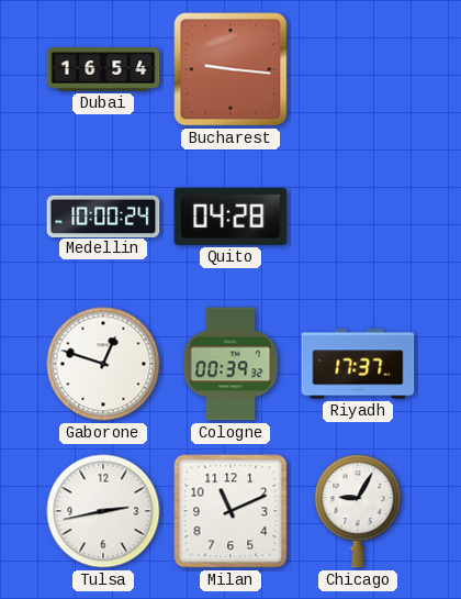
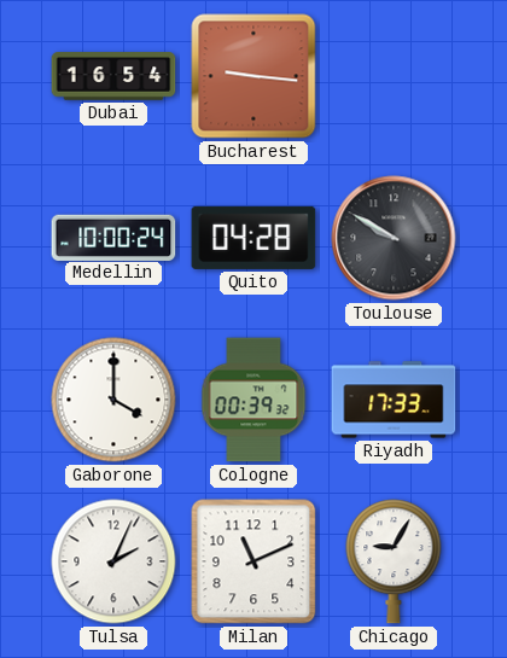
Toulouse: none -> 9:50
Gaborone: 12:48 -> 4:00
Riyadh: 17:37 -> 17:33
Tulsa: 2:43 -> 2:04
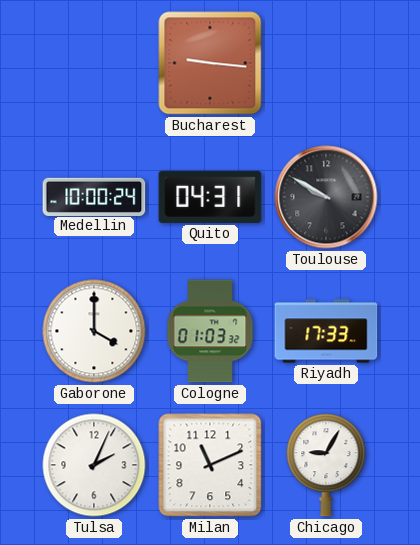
Dubai: 16:54 -> none
Quito: 04:28 -> 04:31
Cologne: 00:39 -> 01:03
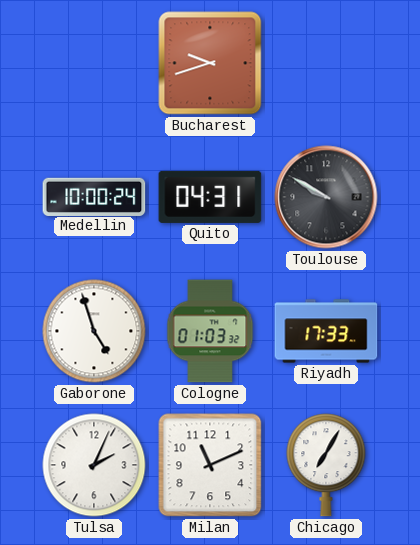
Bucharest: 9:16 -> 9:42
Gaborone: 4:00 -> 4:57
Chicago: 9:05 -> 7:05
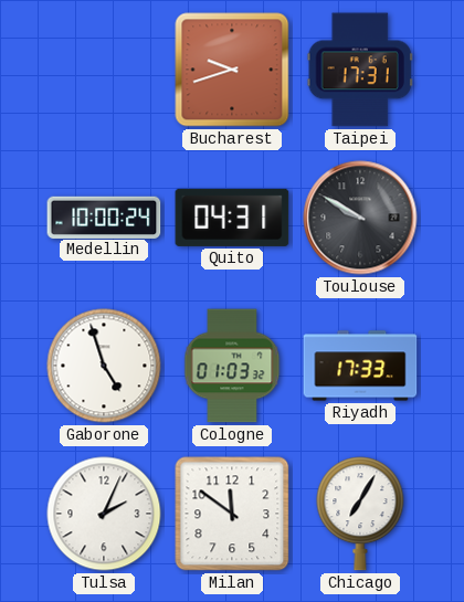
Taipei: none -> 17:31
Milan: 11:11 -> 11:51
